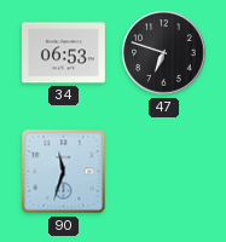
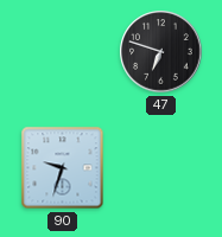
34: 06:53 -> none
90: 11:33 -> 9:33
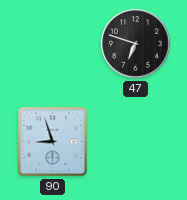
90: 9:33 -> 8:57
